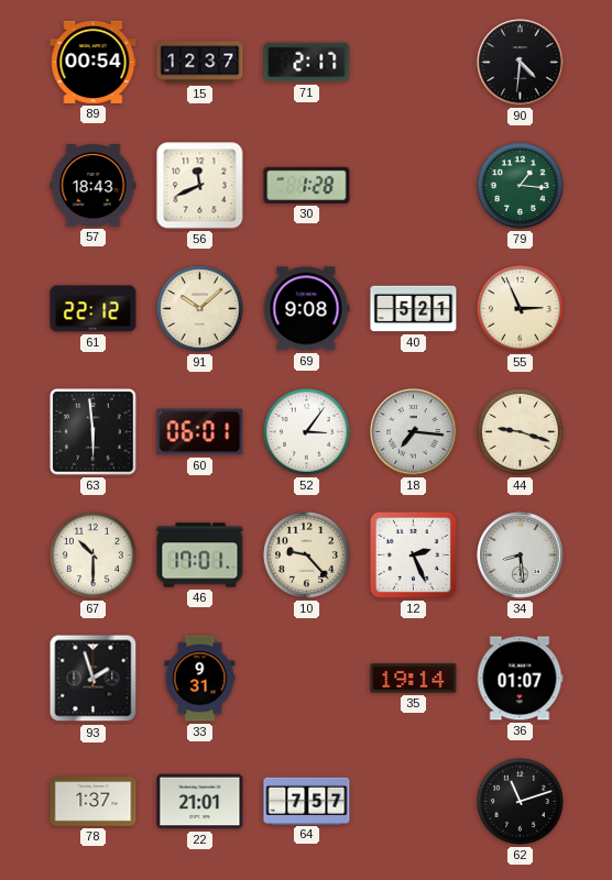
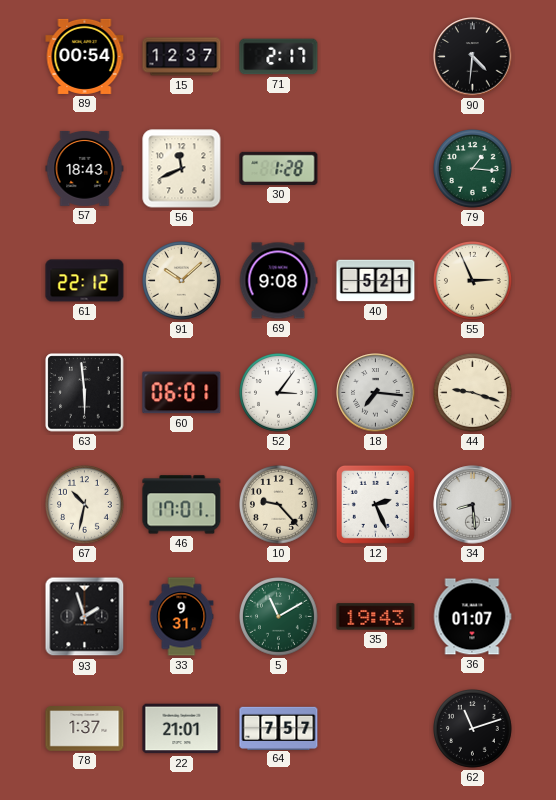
67: 10:30 -> 10:32
5: none -> 11:10
35: 19:14 -> 19:43
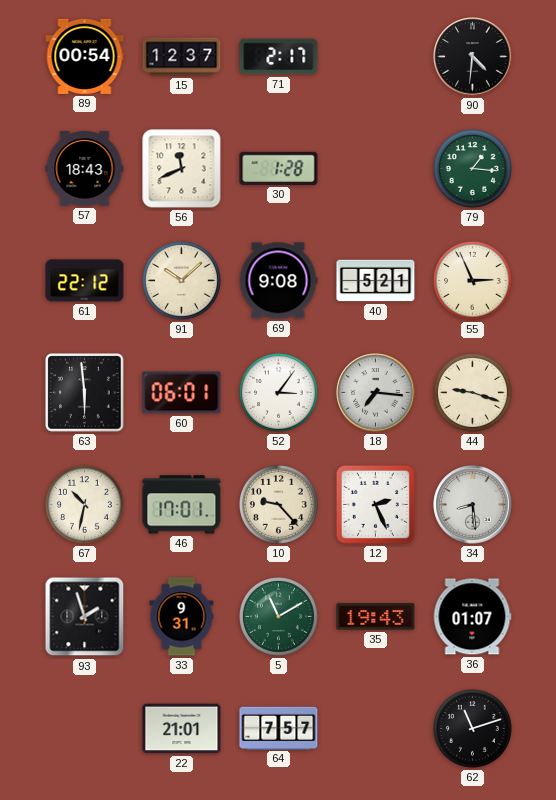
78: 1:37 -> none
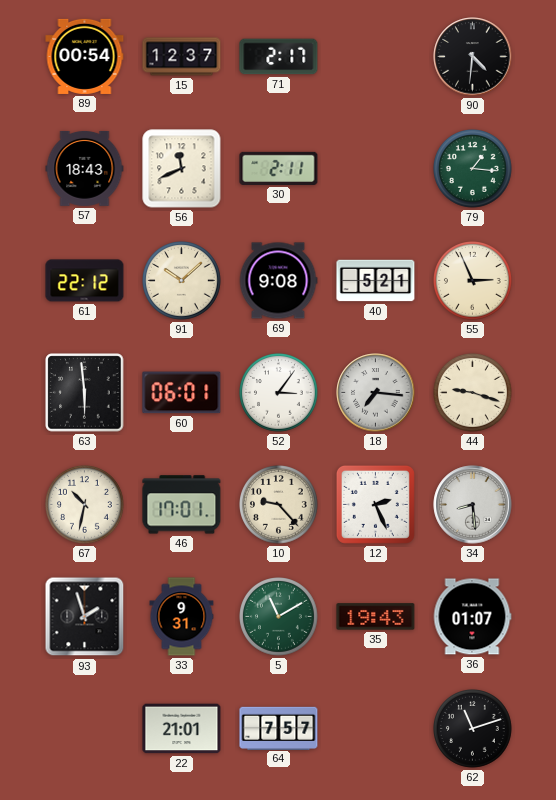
30: 1:28 -> 2:11
